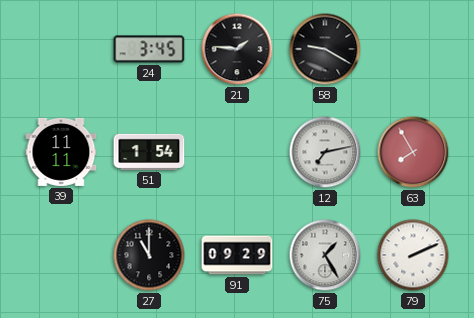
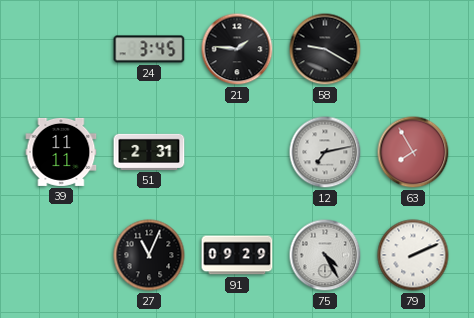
51: 1:54 -> 2:31
27: 11:00 -> 11:04
75: 1:25 -> 4:25
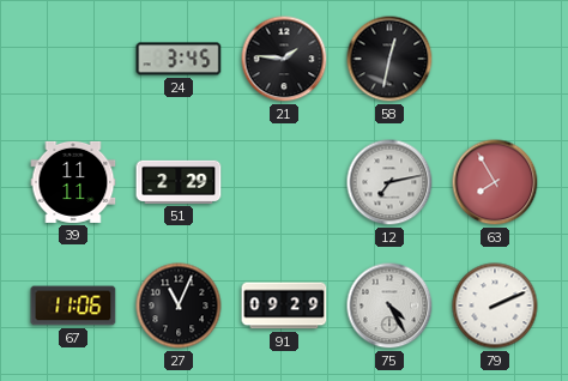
58: 9:20 -> 12:32
51: 2:31 -> 2:29
67: none -> 11:06
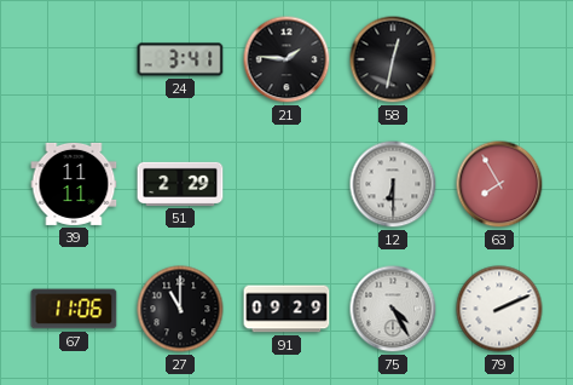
24: 3:45 -> 3:41
12: 7:13 -> 6:30
27: 11:04 -> 11:00
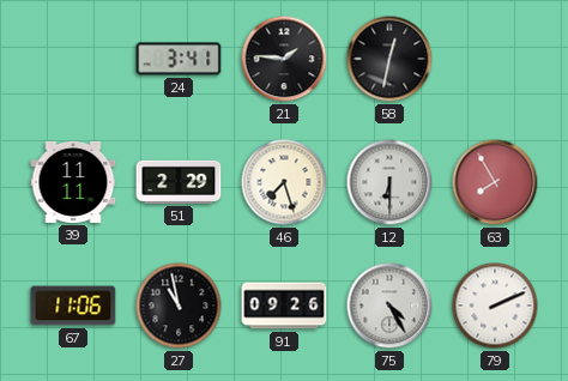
46: none -> 7:27
27: 11:00 -> 10:58
91: 09:29 -> 09:26
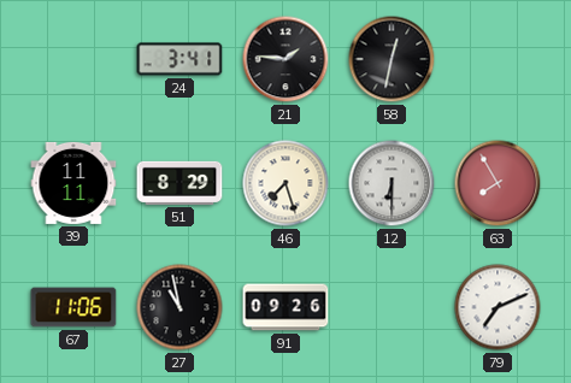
51: 2:29 -> 8:29
75: 4:25 -> none
79: 2:11 -> 7:11
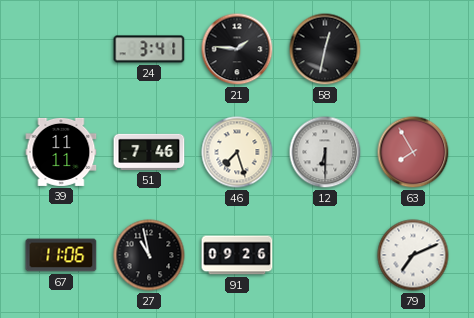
51: 8:29 -> 7:46
